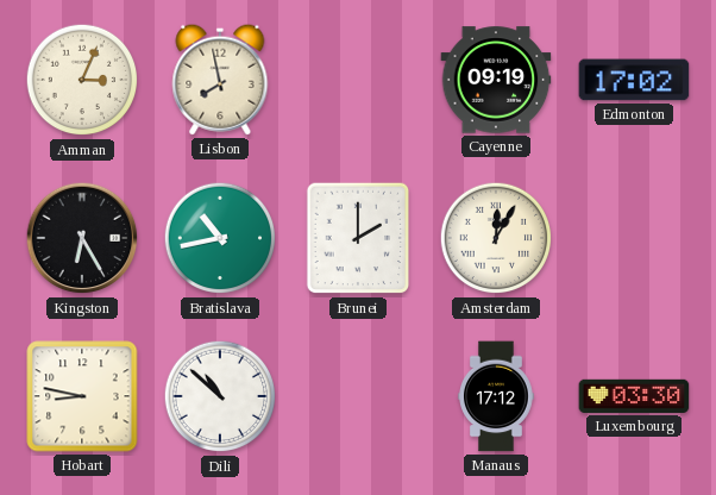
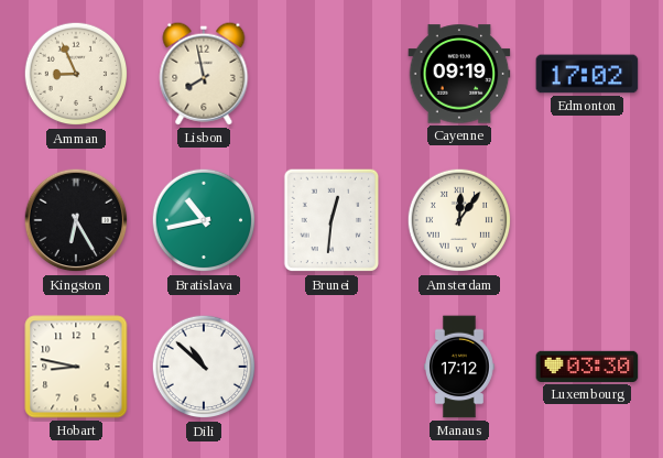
Amman: 3:04 -> 8:56
Brunei: 2:00 -> 12:31
Amsterdam: 12:05 -> 12:06
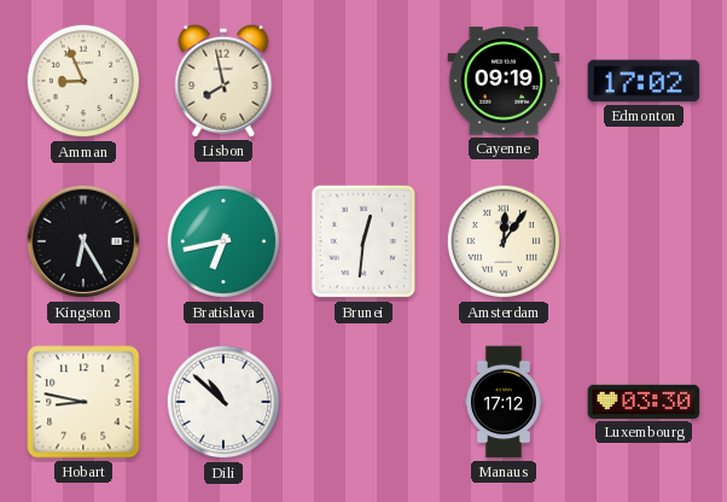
Bratislava: 10:43 -> 6:43
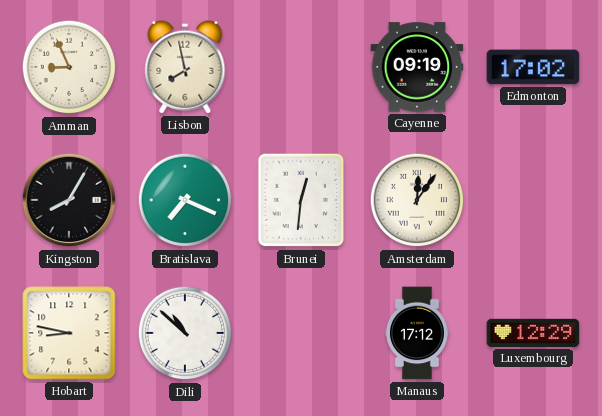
Kingston: 6:25 -> 8:05
Bratislava: 6:43 -> 7:19
Luxembourg: 03:30 -> 12:29
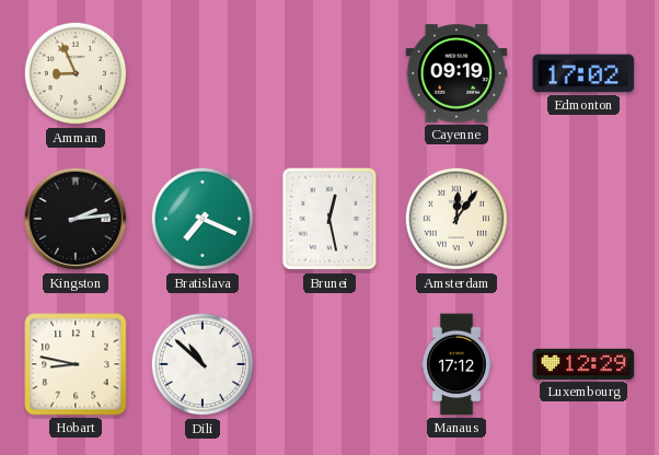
Lisbon: 7:58 -> none
Kingston: 8:05 -> 2:14
Brunei: 12:31 -> 12:28
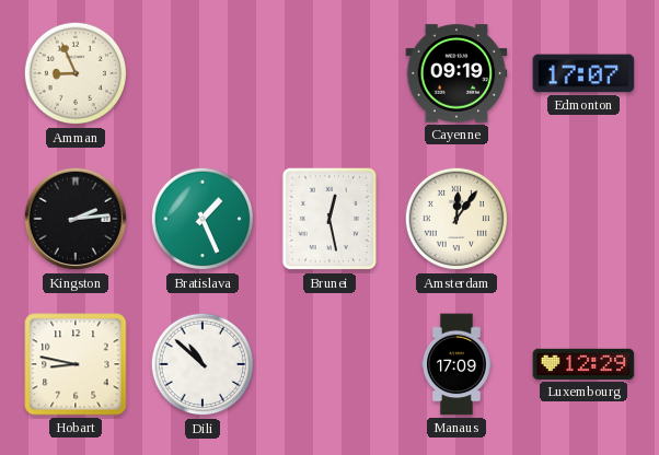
Edmonton: 17:02 -> 17:07
Bratislava: 7:19 -> 1:26
Manaus: 17:12 -> 17:09
